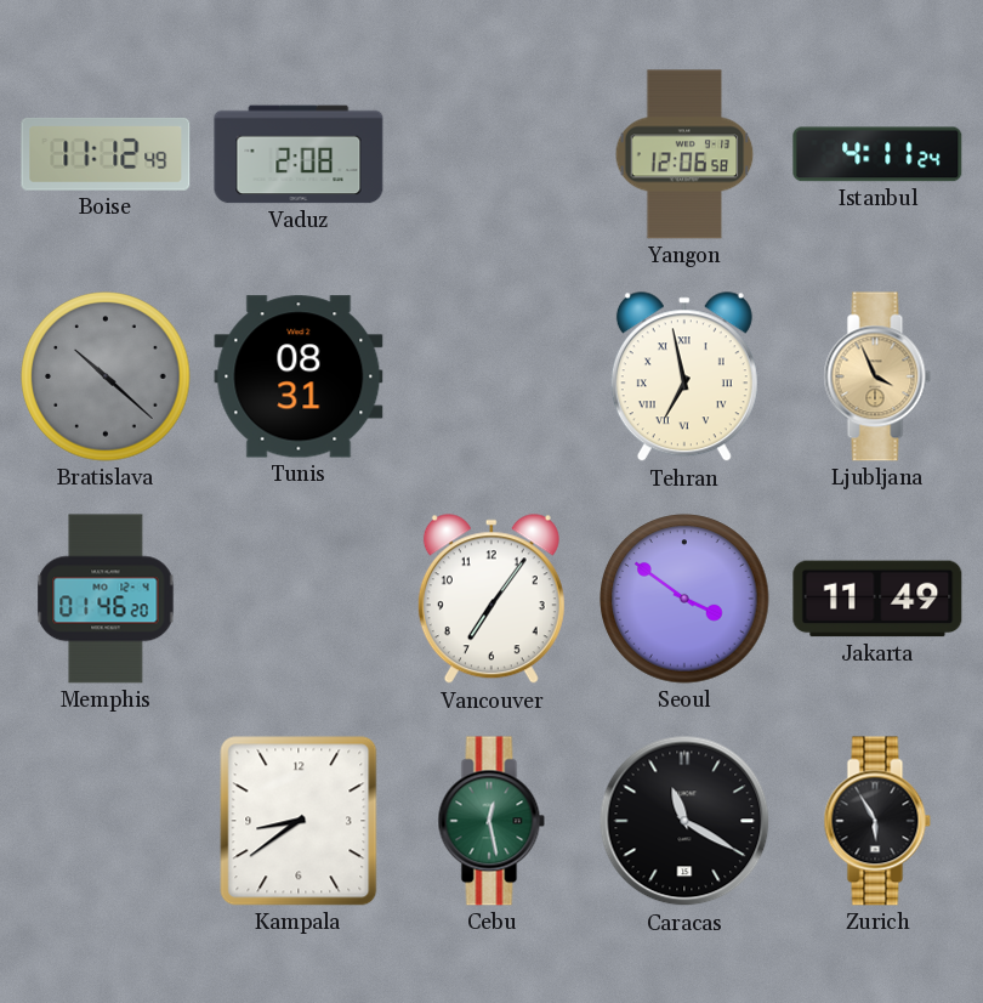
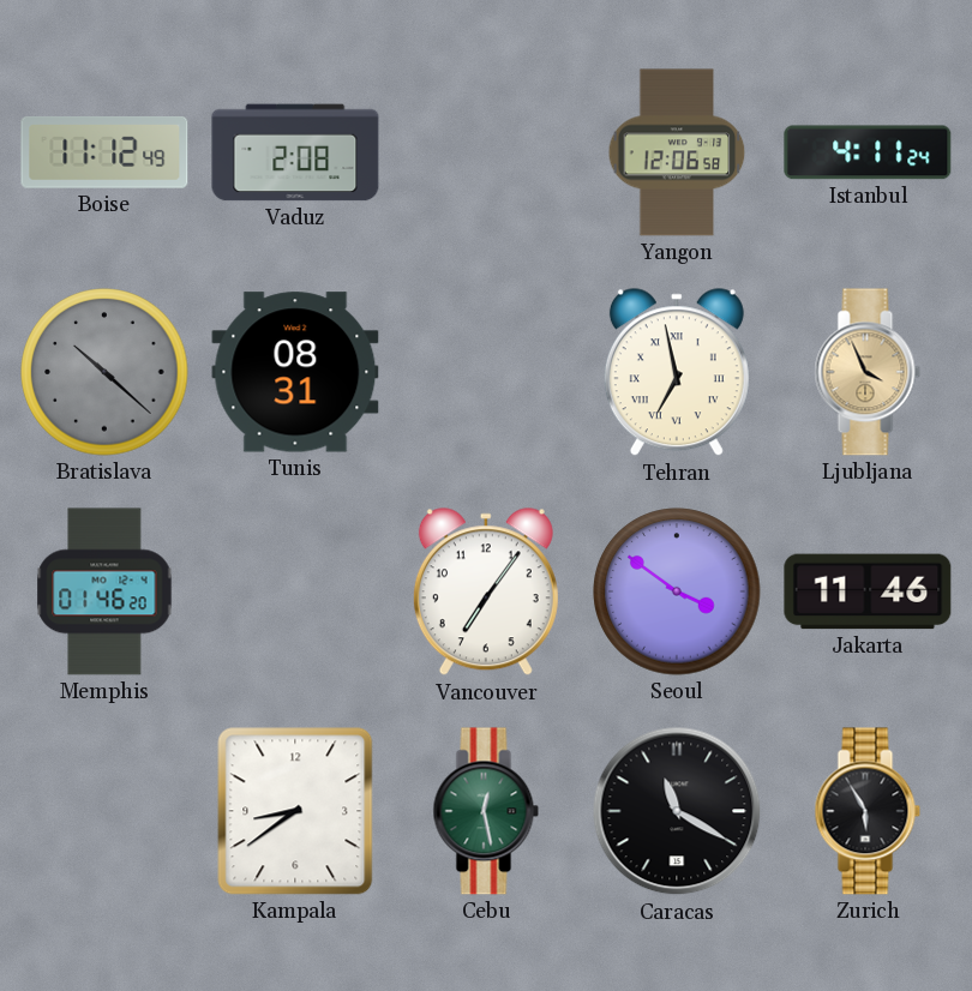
Jakarta: 11:49 -> 11:46
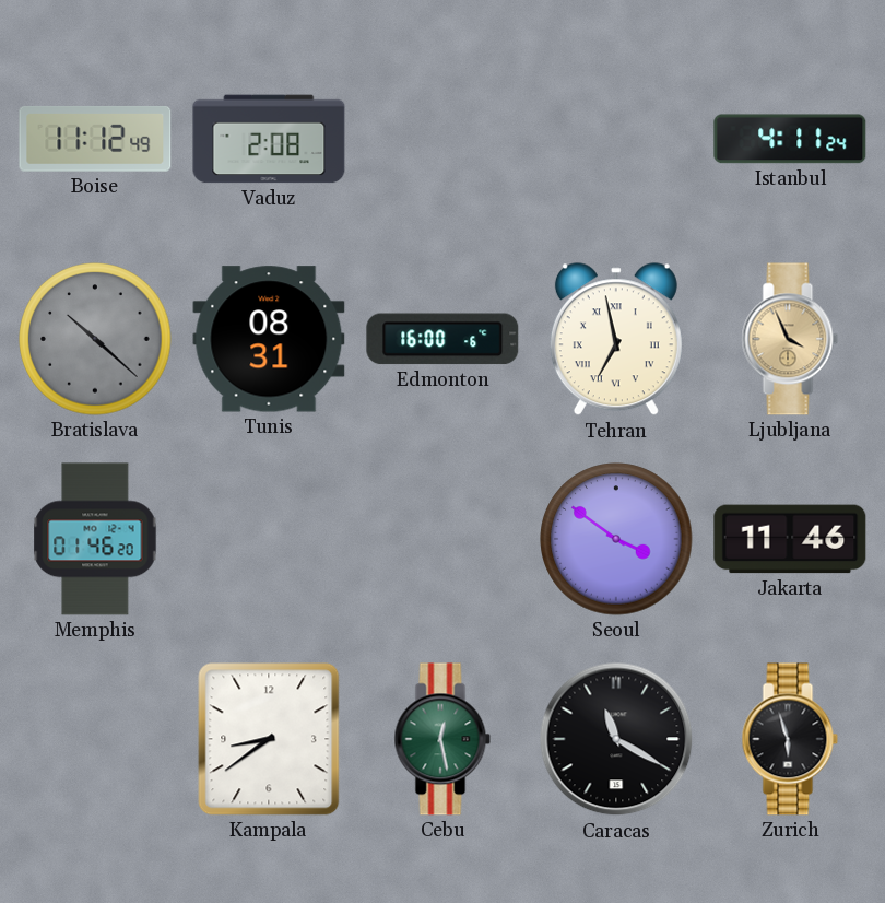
Yangon: 12:06 -> none
Edmonton: none -> 16:00
Vancouver: 7:06 -> none
Zurich: 5:55 -> 5:57
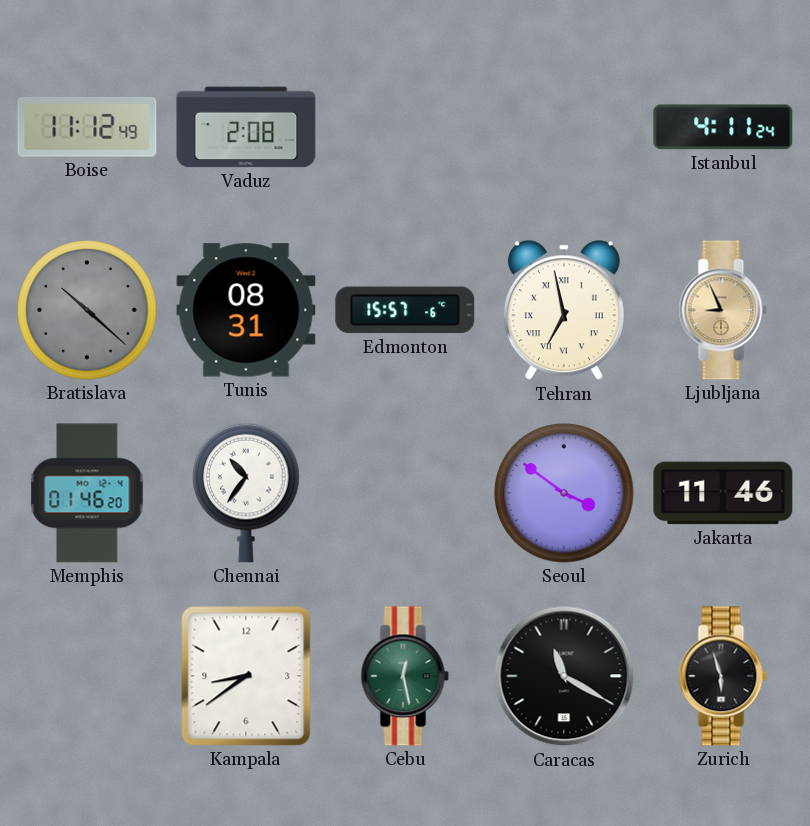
Edmonton: 16:00 -> 15:57
Ljubljana: 3:56 -> 8:56
Chennai: none -> 10:36
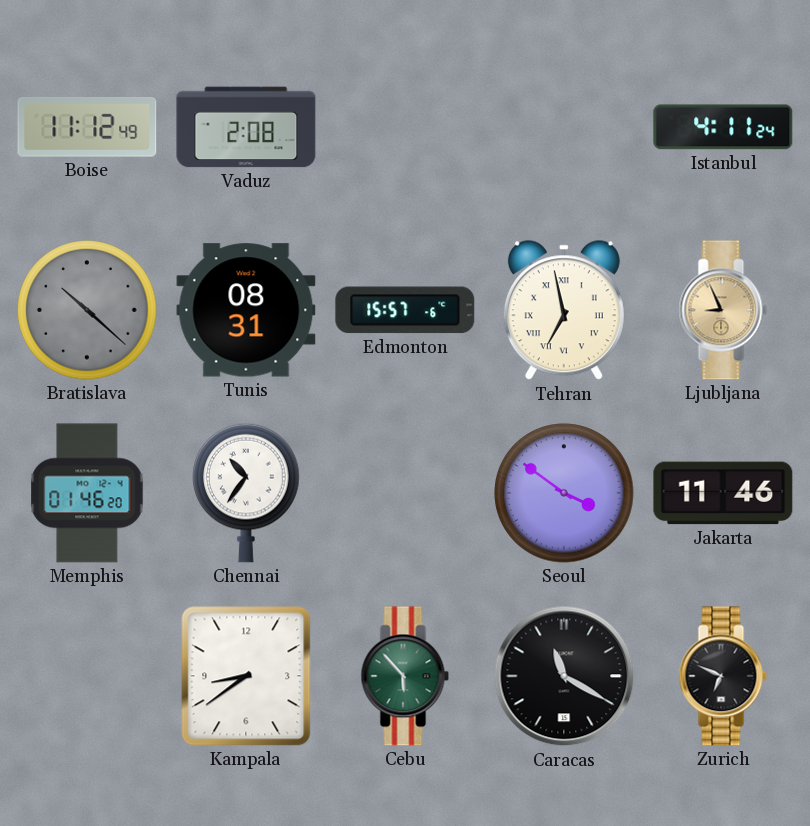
Cebu: 12:28 -> 5:53
Zurich: 5:57 -> 6:49
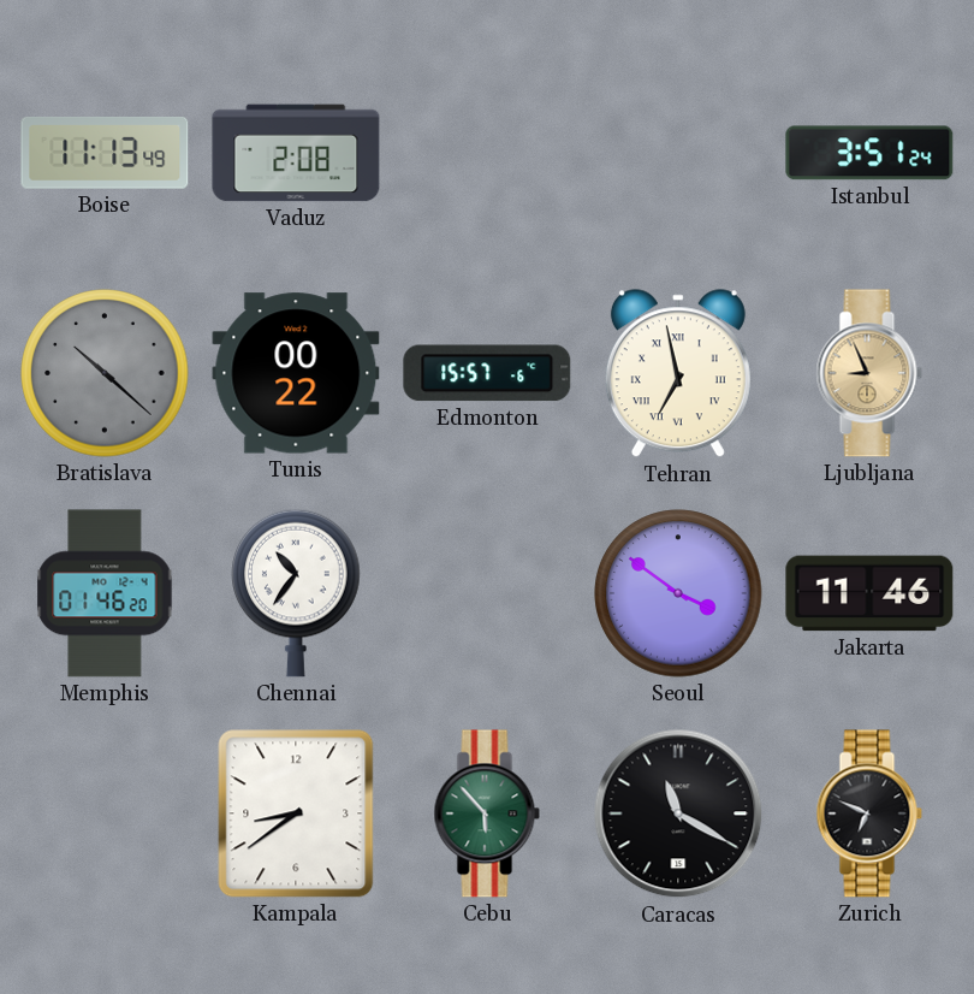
Boise: 11:12 -> 11:13
Istanbul: 4:11 -> 3:51
Tunis: 08:31 -> 00:22
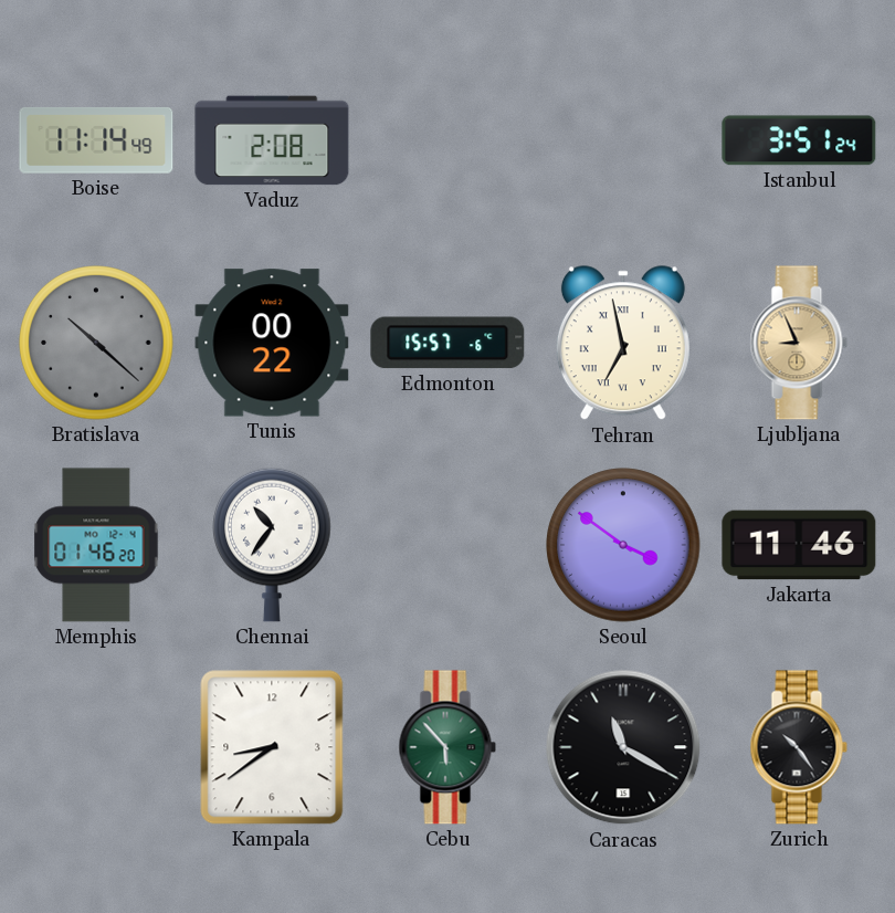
Boise: 11:13 -> 11:14
Zurich: 6:49 -> 10:24
